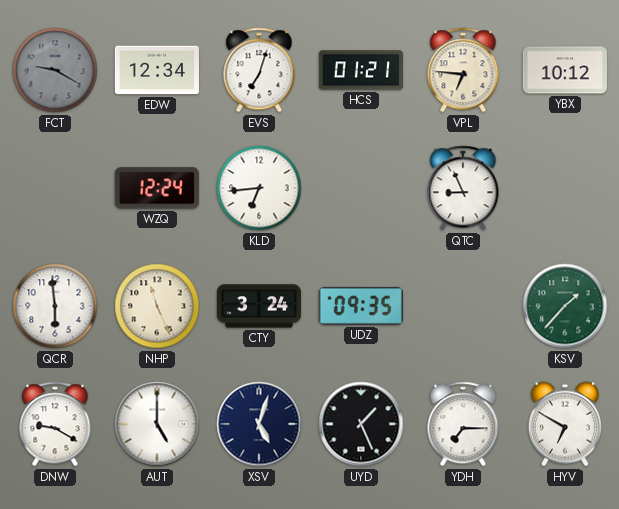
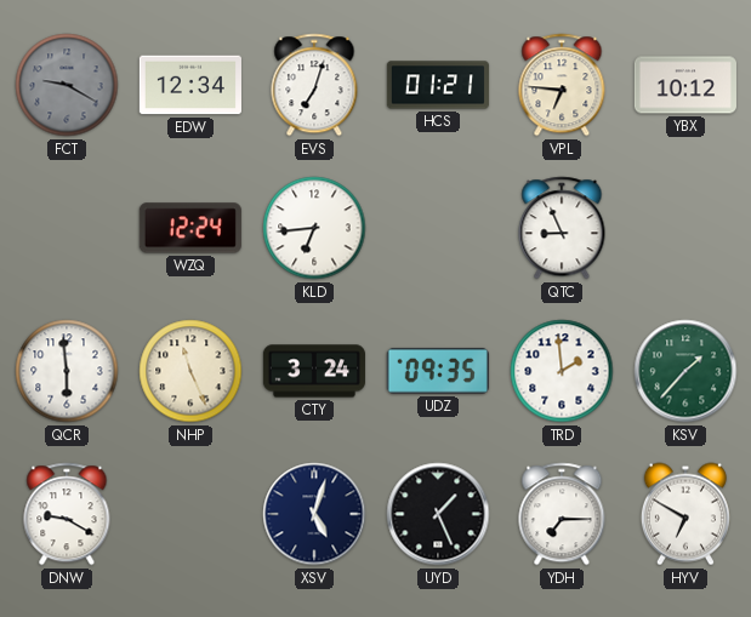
TRD: none -> 1:59
AUT: 5:00 -> none
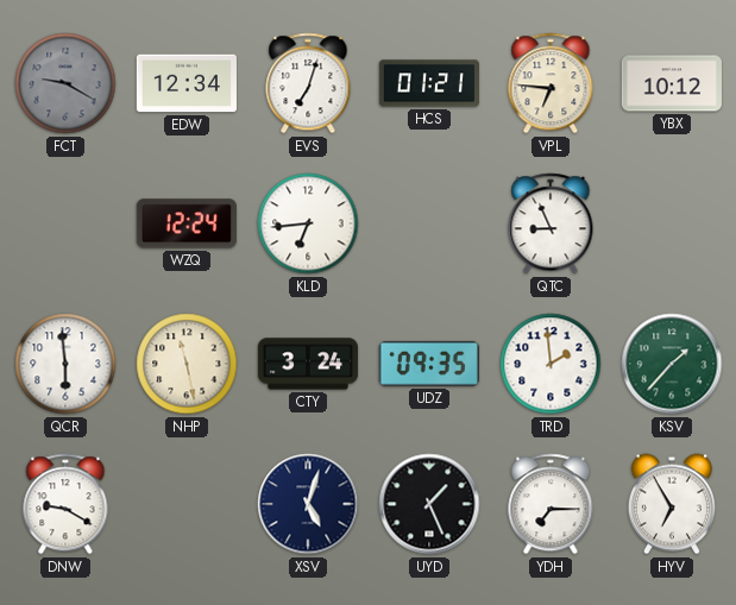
NHP: 11:26 -> 11:28
HYV: 6:50 -> 6:55
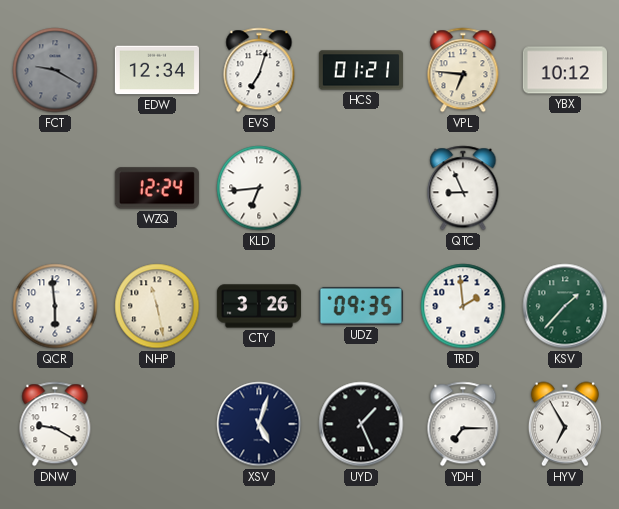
CTY: 3:24 -> 3:26
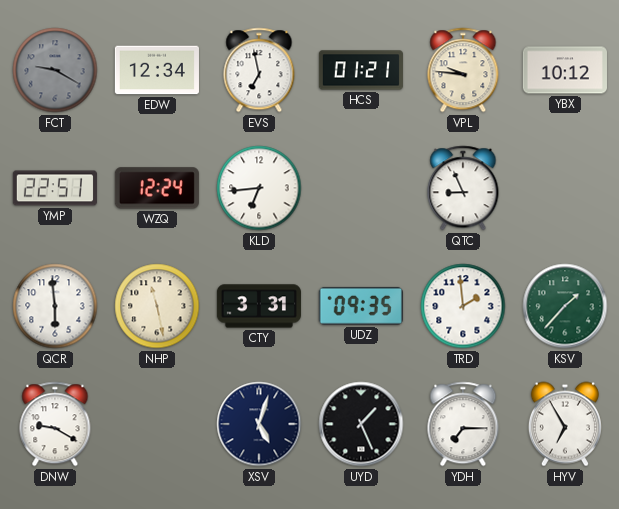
EVS: 7:03 -> 6:58
VPL: 6:46 -> 9:46
YMP: none -> 22:51
CTY: 3:26 -> 3:31
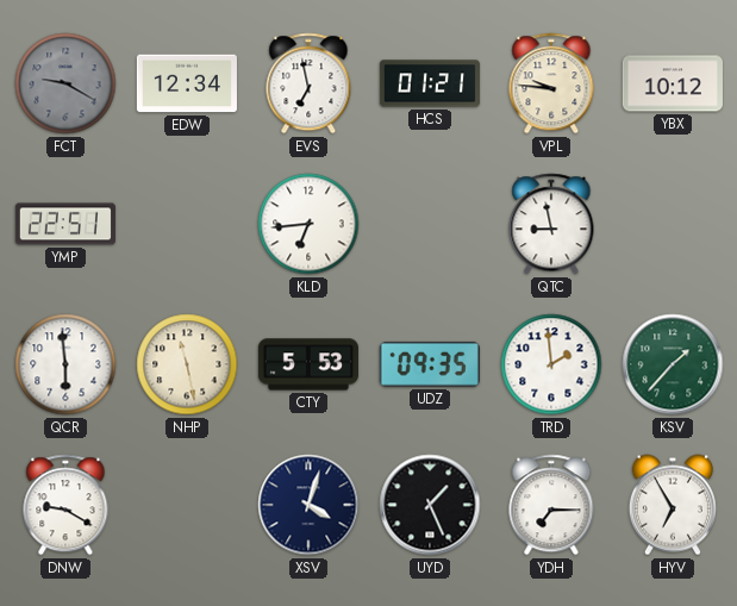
WZQ: 12:24 -> none
QTC: 8:56 -> 8:58
CTY: 3:31 -> 5:53
XSV: 5:03 -> 4:03
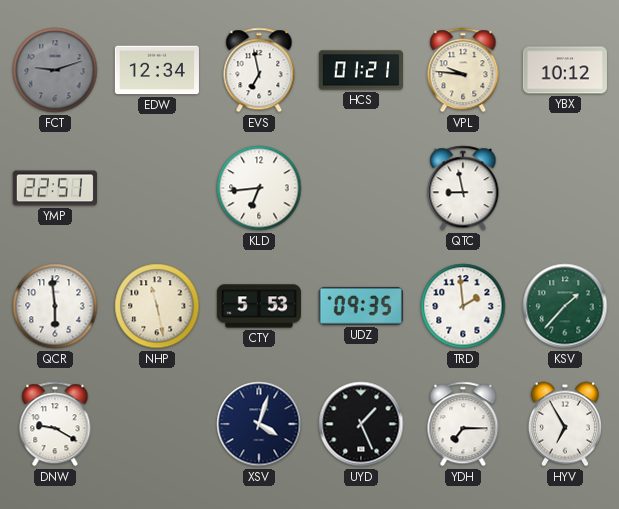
FCT: 9:20 -> 9:12
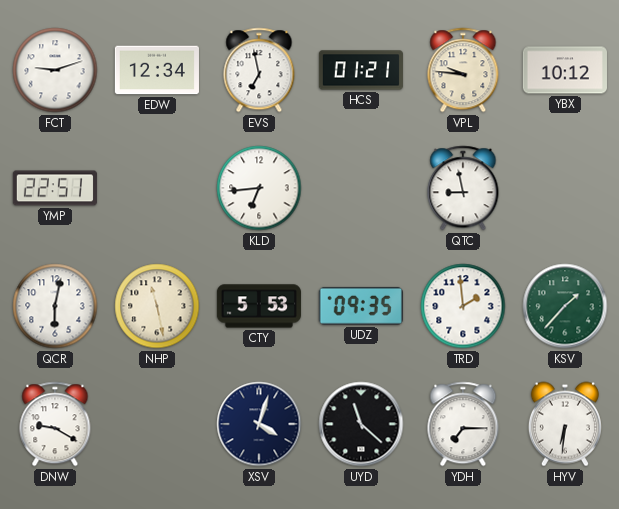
FCT dial: grey -> white
QCR: 5:59 -> 6:02
UYD: 1:26 -> 11:22
HYV: 6:55 -> 6:31
